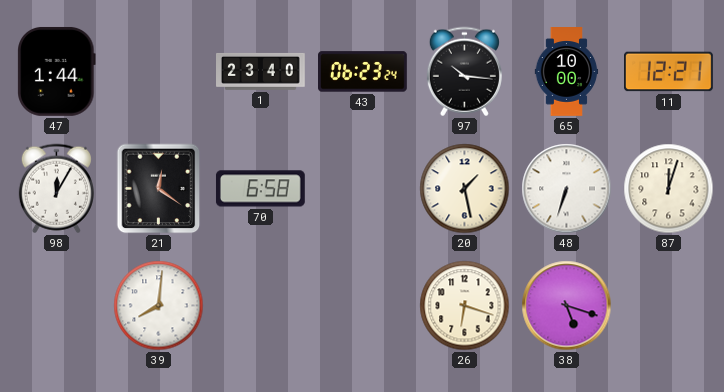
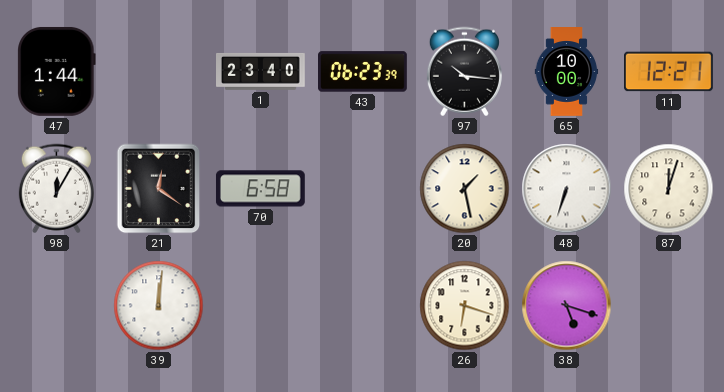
43: 06:23:24 -> 06:23:39
39: 8:01 -> 12:01
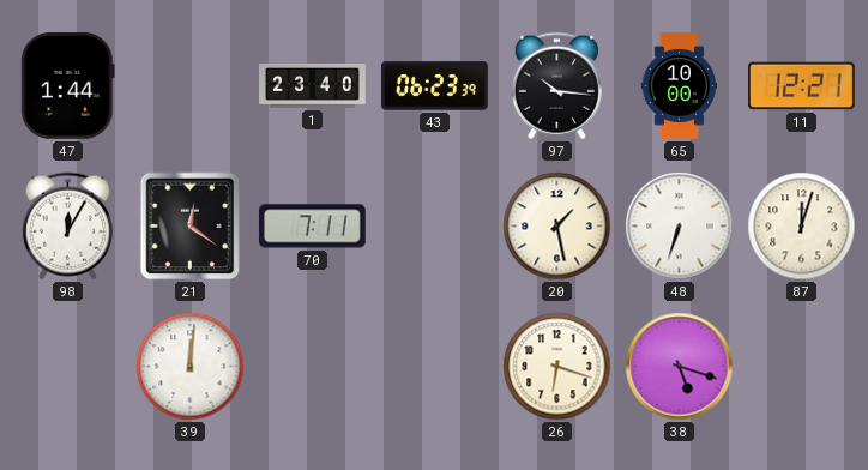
70: 6:58 -> 7:11
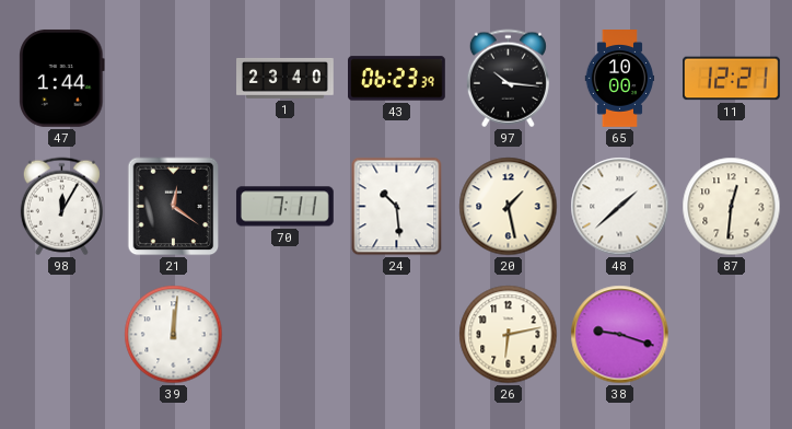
24: none -> 10:29
48: 6:33 -> 1:38
87: 12:03 -> 12:31
26: 6:18 -> 6:13
38: 5:18 -> 9:18
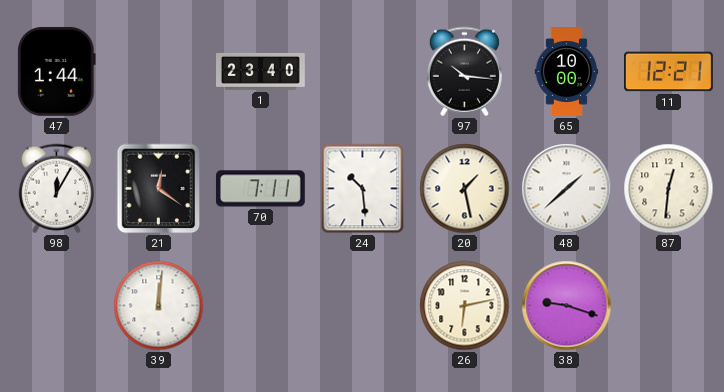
43: 06:23 -> none
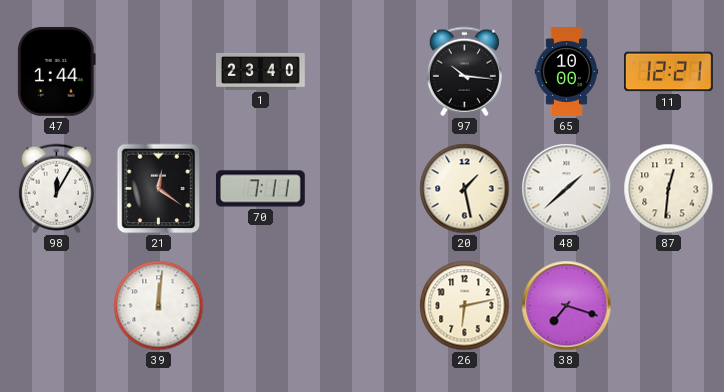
24: 10:29 -> none
38: 9:18 -> 7:18
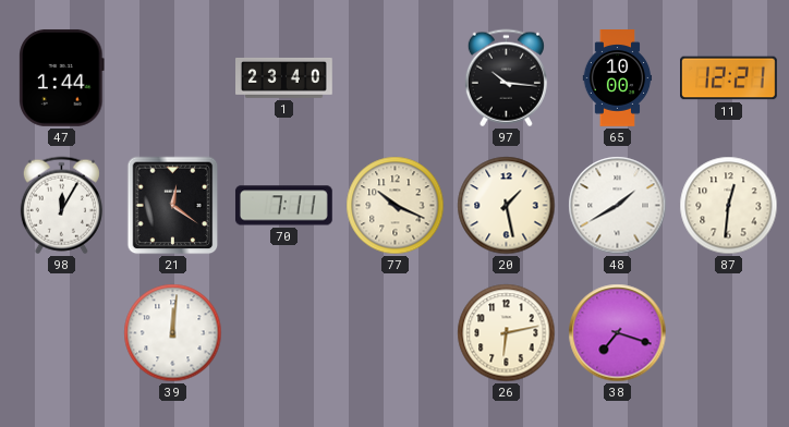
77: none -> 10:19
48: 1:38 -> 1:40
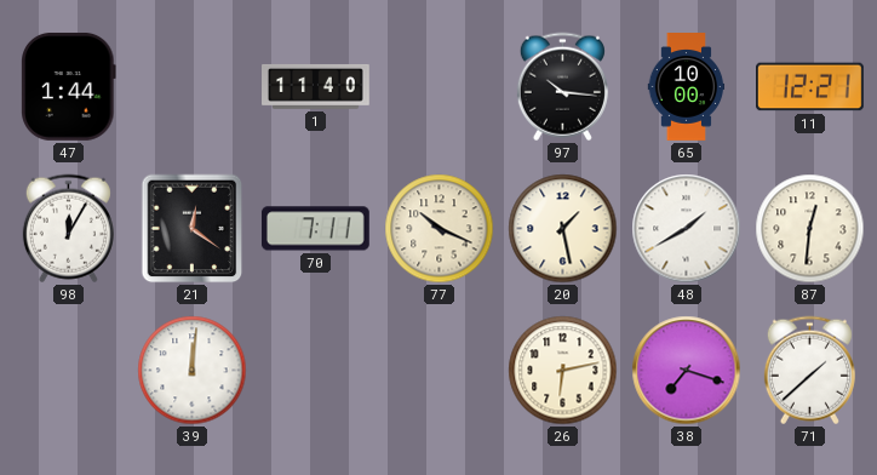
1: 23:40 -> 11:40
71: none -> 1:38
